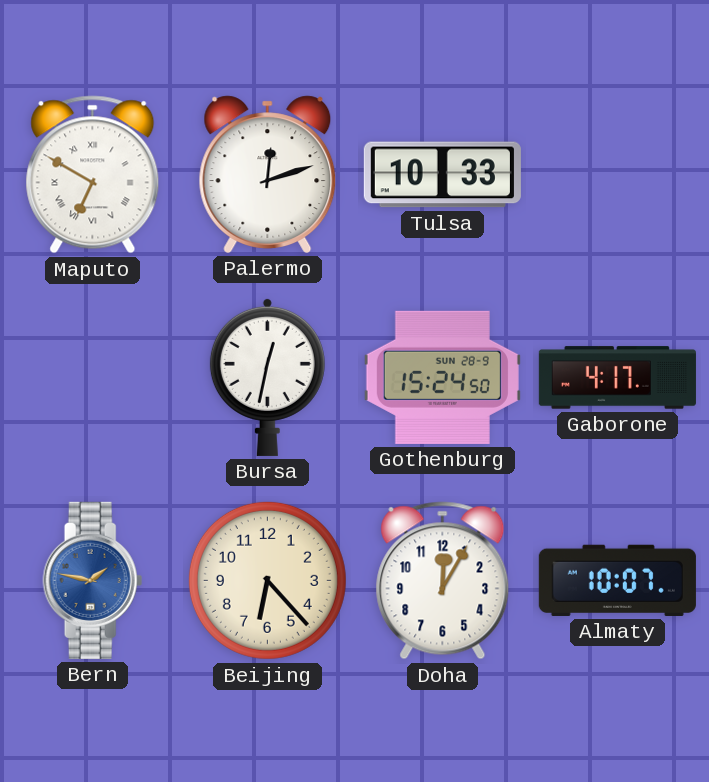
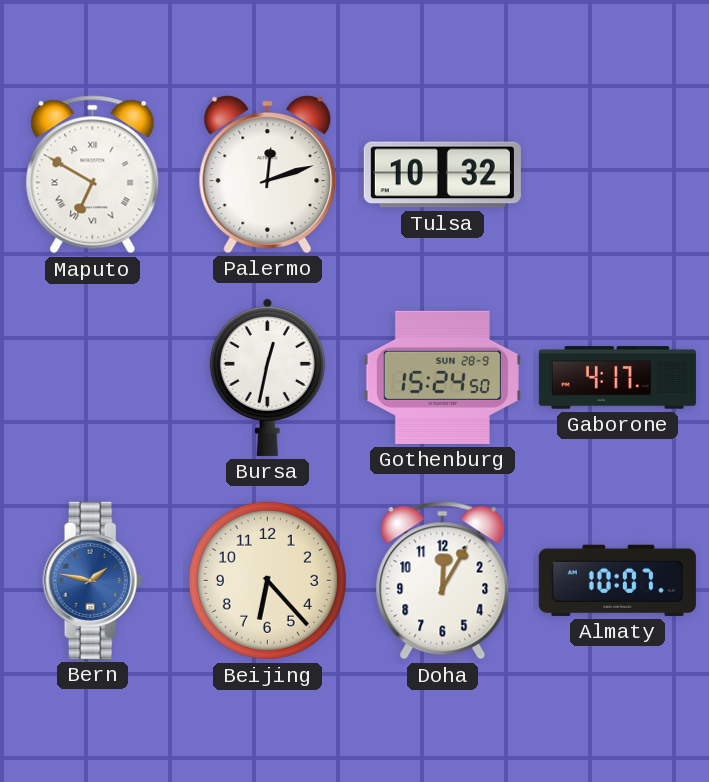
Tulsa: 10:33 -> 10:32
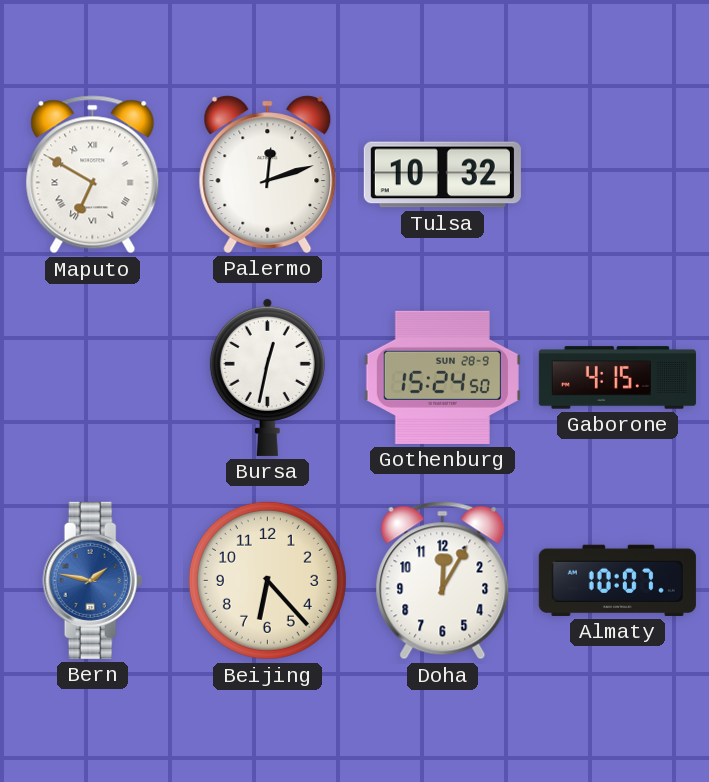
Gaborone: 4:17 -> 4:15
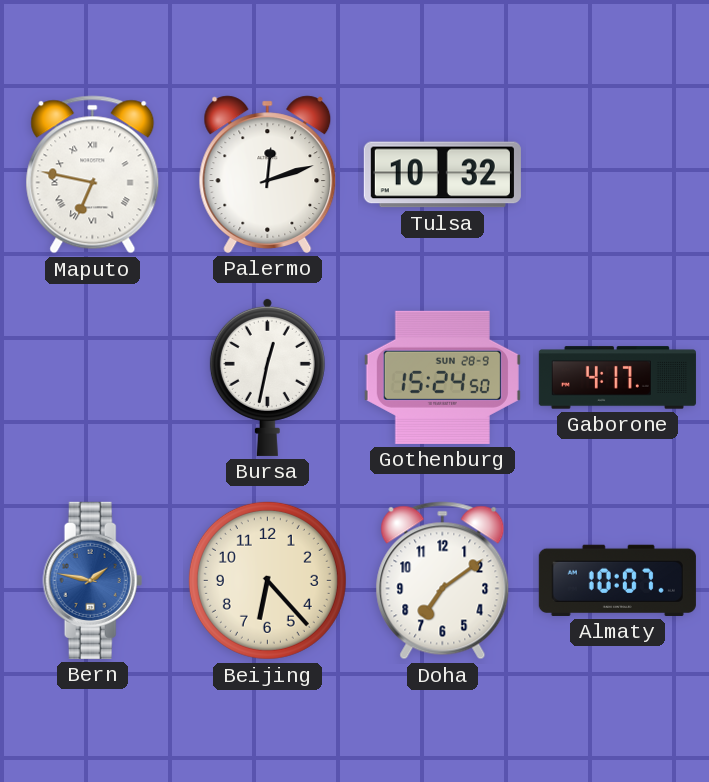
Maputo: 6:50 -> 6:47
Gaborone: 4:15 -> 4:17
Doha: 12:05 -> 7:09
